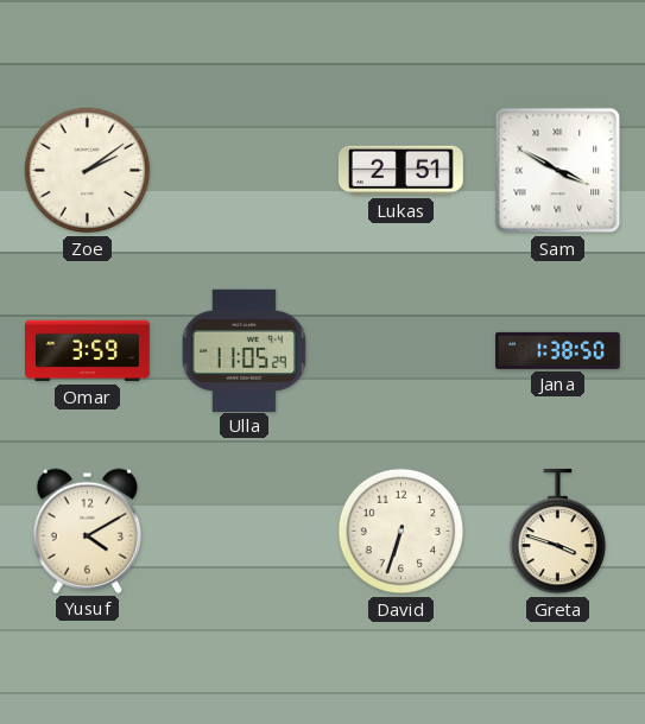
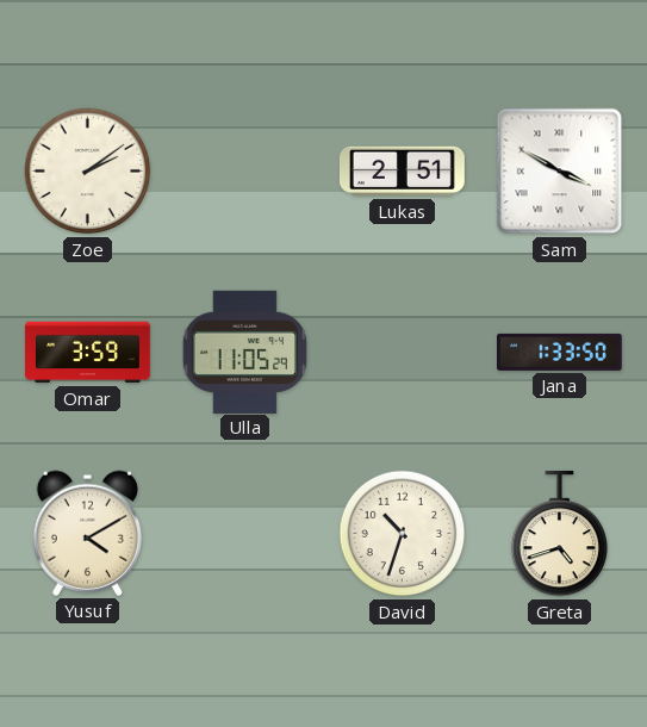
Jana: 1:38 -> 1:33
David: 6:33 -> 10:33
Greta: 3:48 -> 4:42
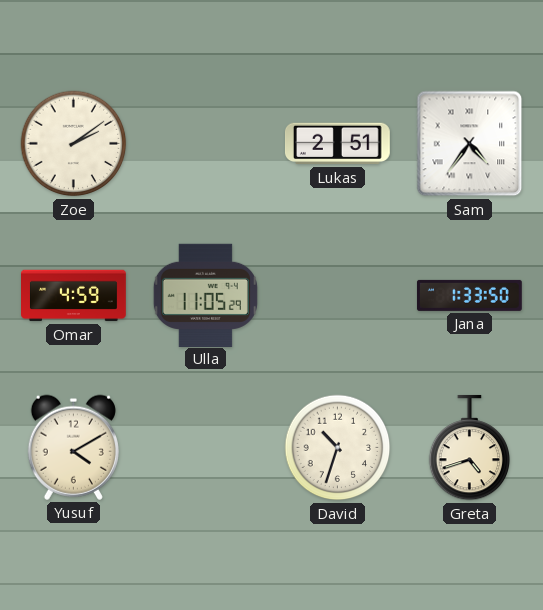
Sam: 3:50 -> 4:36
Omar: 3:59 -> 4:59
